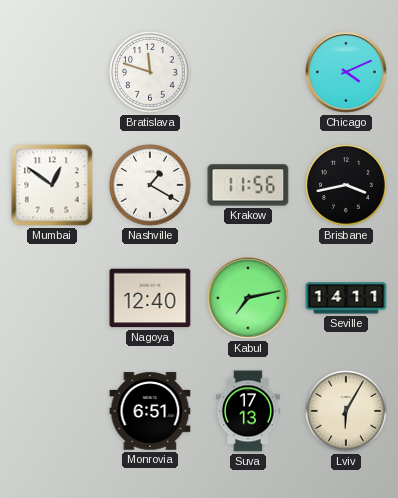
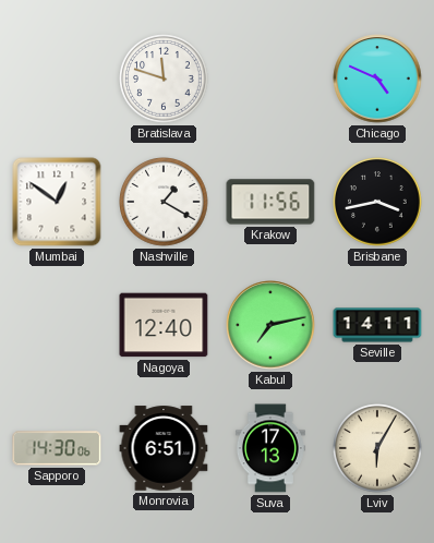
Chicago: 4:11 -> 4:49
Sapporo: none -> 14:30
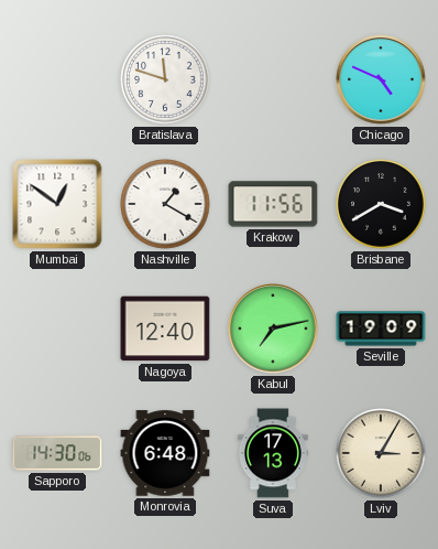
Brisbane: 3:43 -> 3:40
Seville: 14:11 -> 19:09
Monrovia: 6:51 -> 6:48
Lviv: 6:05 -> 3:05
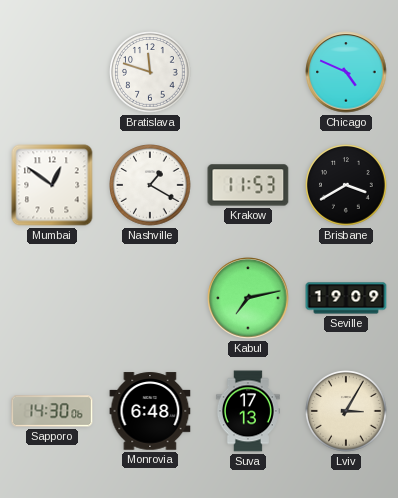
Krakow: 11:56 -> 11:53
Nagoya: 12:40 -> none
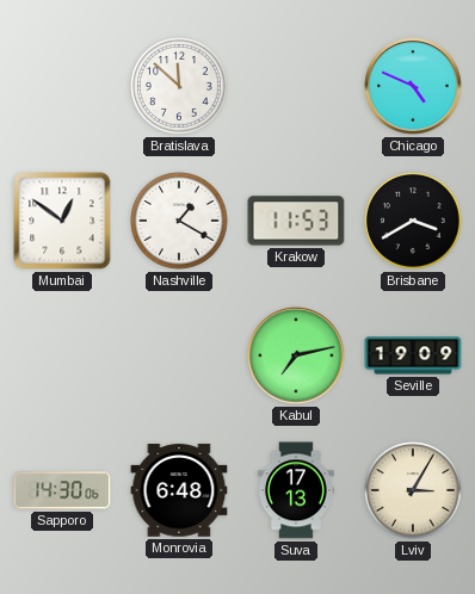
Bratislava: 11:48 -> 11:52
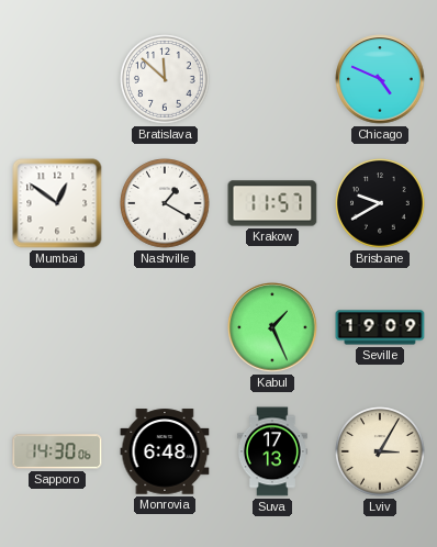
Krakow: 11:53 -> 11:57
Brisbane: 3:40 -> 9:40
Kabul: 7:13 -> 1:26
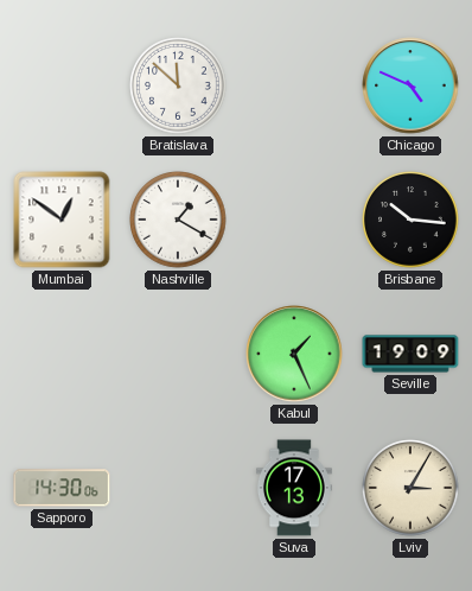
Krakow: 11:57 -> none
Brisbane: 9:40 -> 10:16
Monrovia: 6:48 -> none
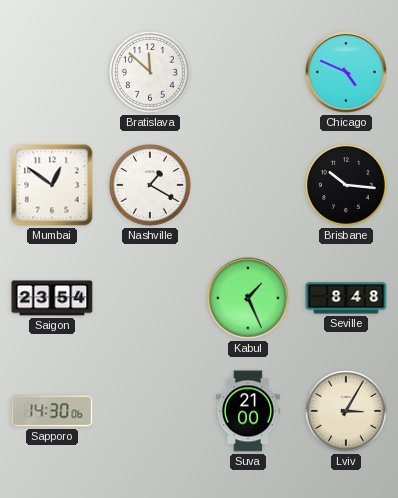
Saigon: none -> 23:54
Seville: 19:09 -> 8:48
Suva: 17:13 -> 21:00
